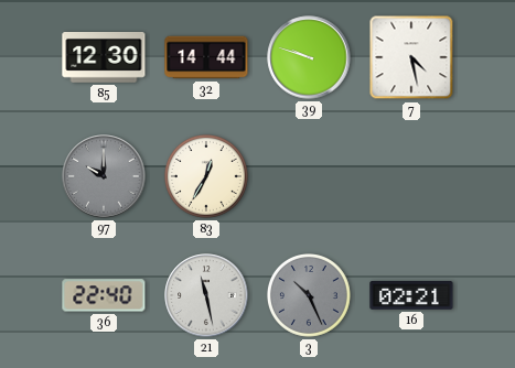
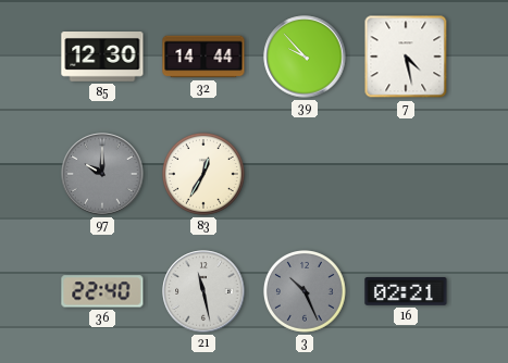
39: 9:48 -> 9:53
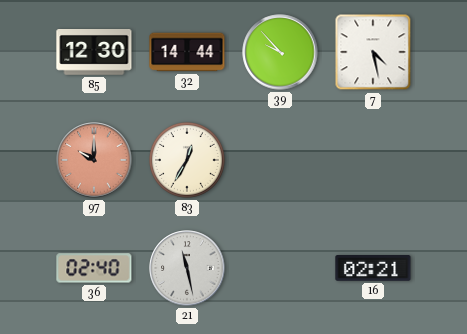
97 dial: grey -> salmon
36: 22:40 -> 02:40
3: 10:26 -> none
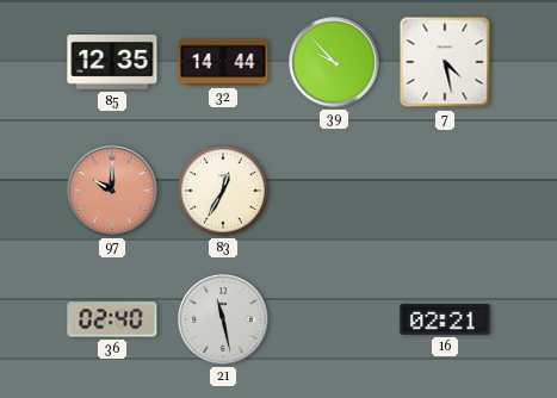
85: 12:30 -> 12:35
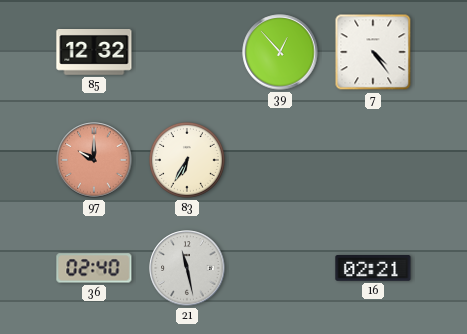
85: 12:35 -> 12:32
32: 14:44 -> none
39: 9:53 -> 12:53
7: 4:28 -> 4:24
83: 12:35 -> 6:35
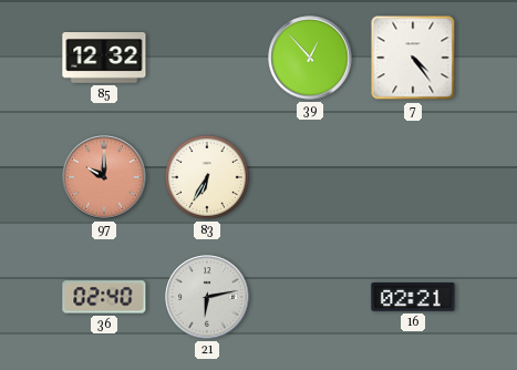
21: 11:28 -> 6:13
